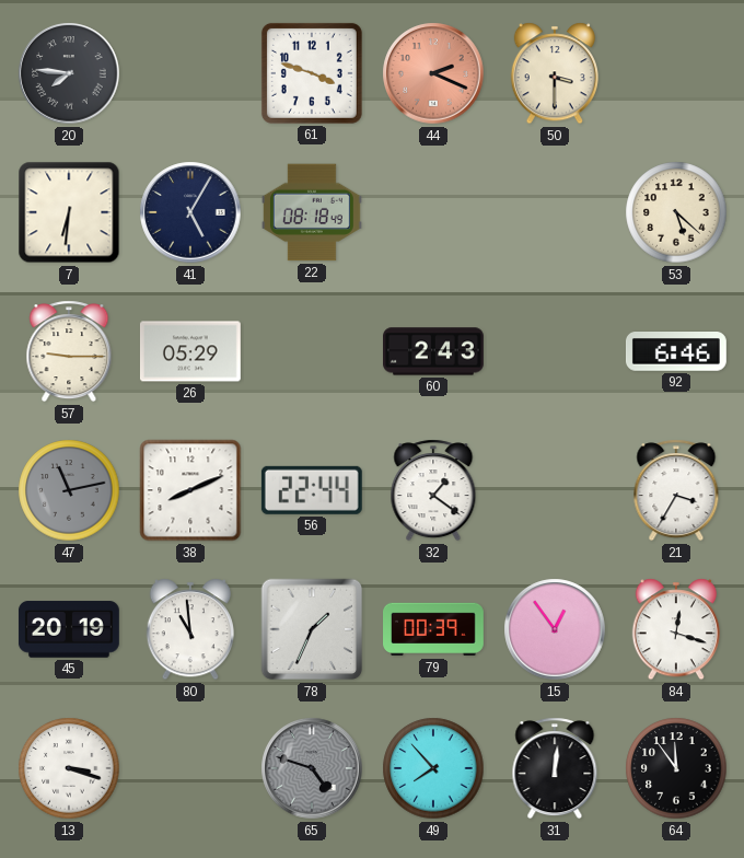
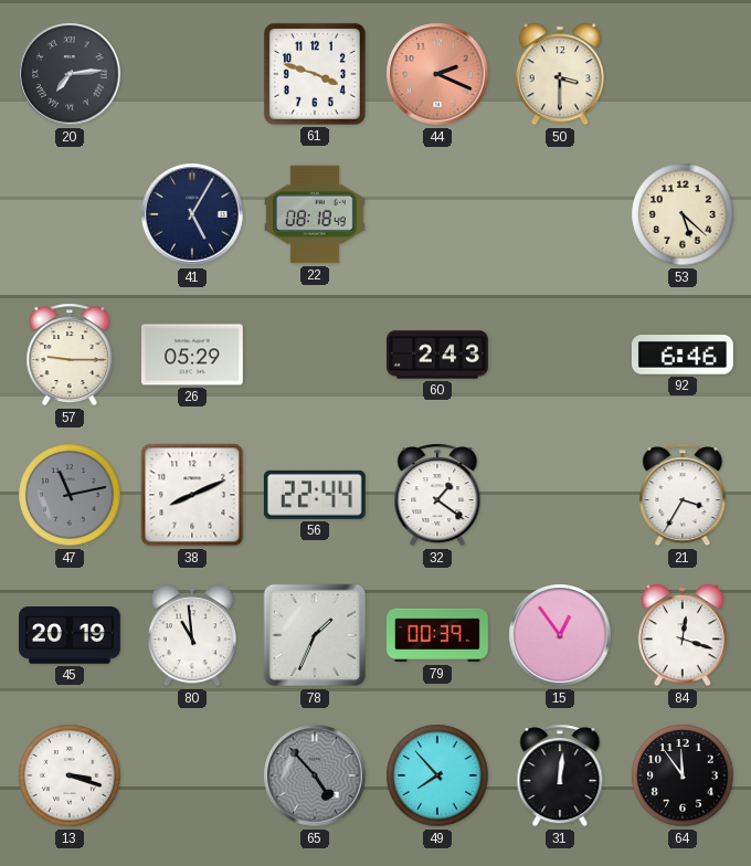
20: 7:46 -> 7:14
7: 6:31 -> none
65: 4:48 -> 4:53
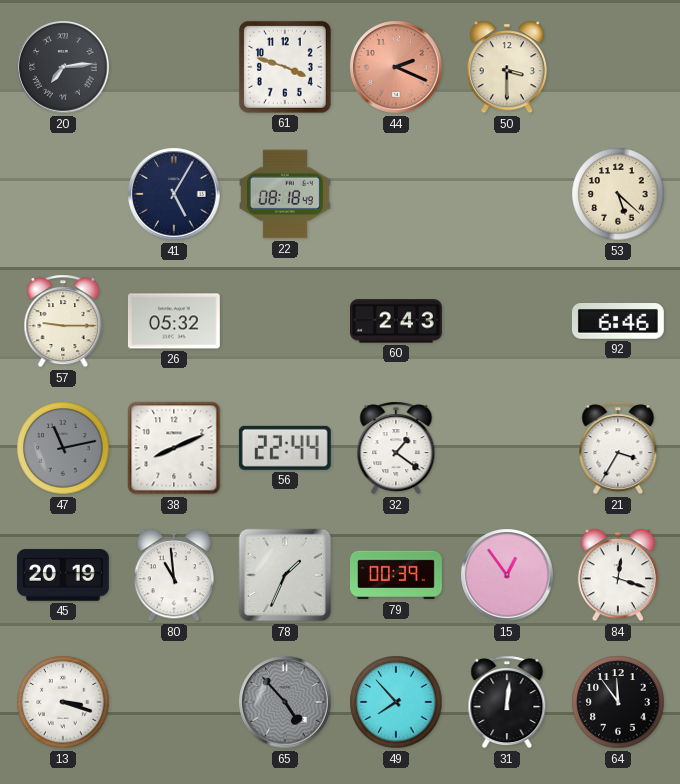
26: 05:29 -> 05:32
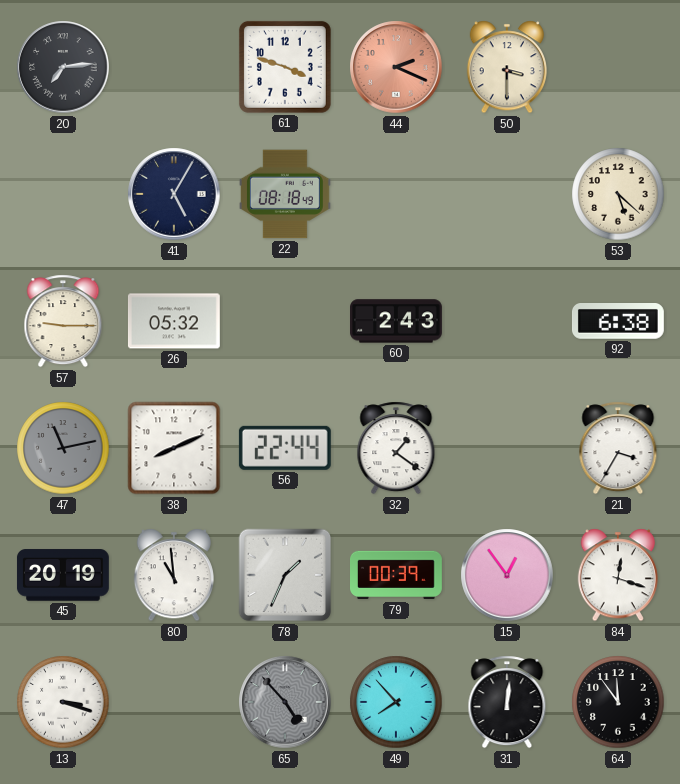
92: 6:46 -> 6:38
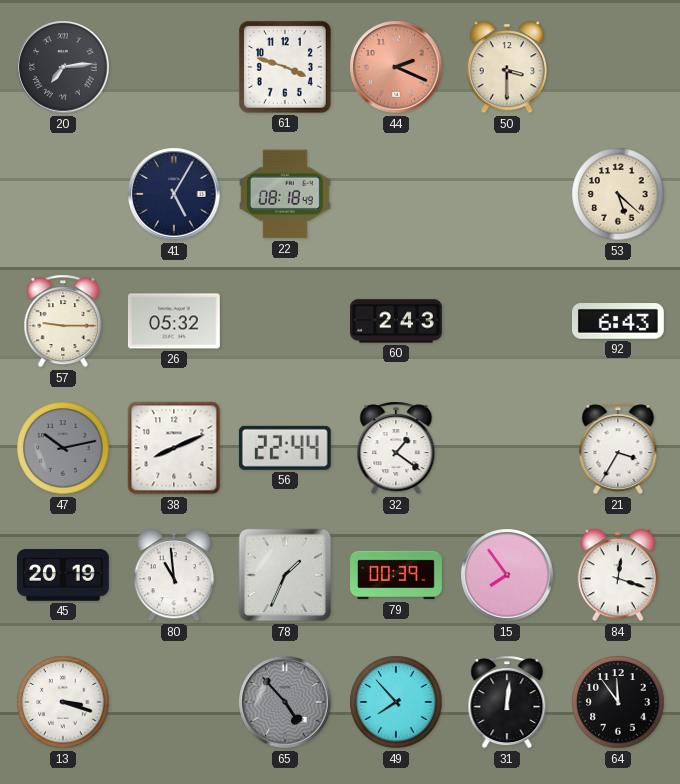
92: 6:38 -> 6:43
47: 11:13 -> 10:13
15: 12:54 -> 7:54
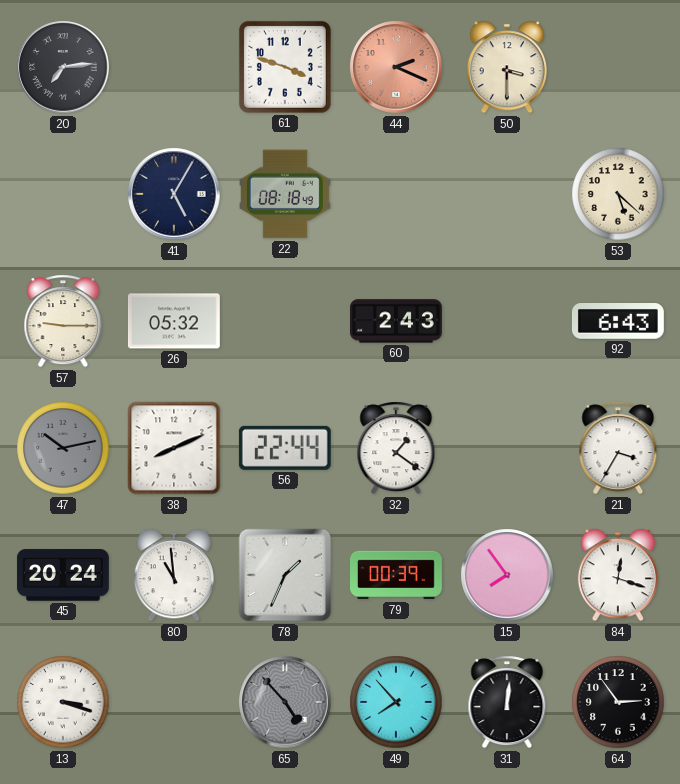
45: 20:19 -> 20:24
64: 11:54 -> 2:54
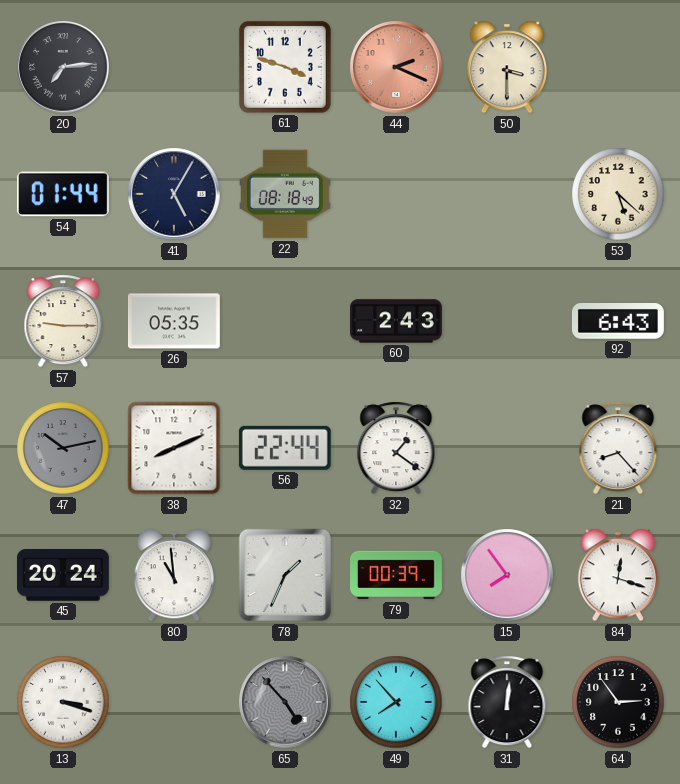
54: none -> 01:44
26: 05:32 -> 05:35
21: 3:35 -> 8:23
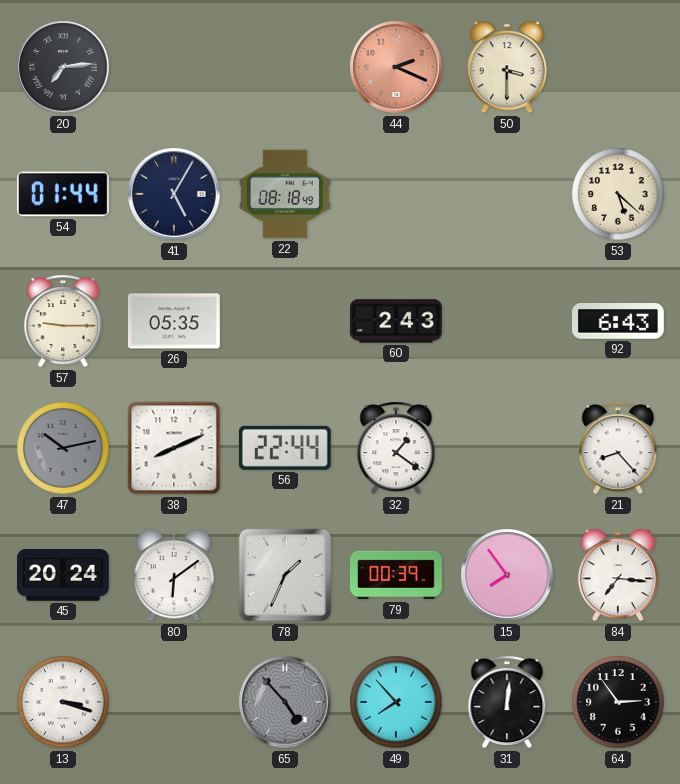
61: 3:48 -> none
80: 10:59 -> 6:09
84: 12:18 -> 7:16
